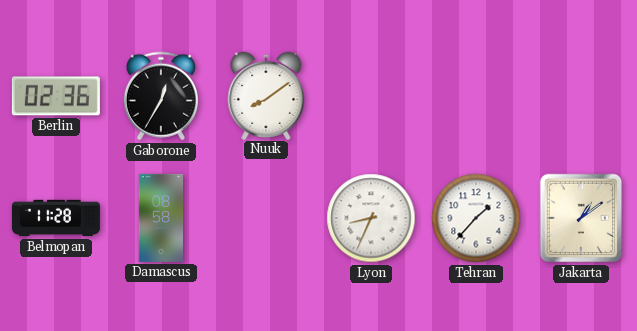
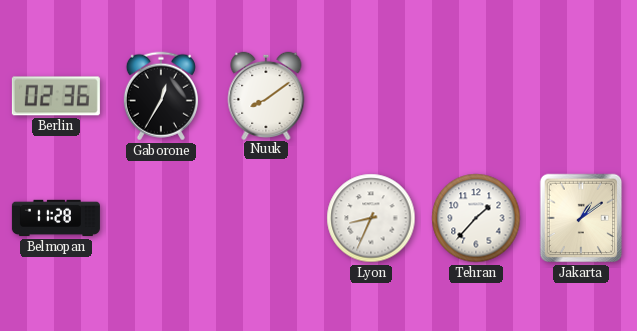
Damascus: 08:58 -> none
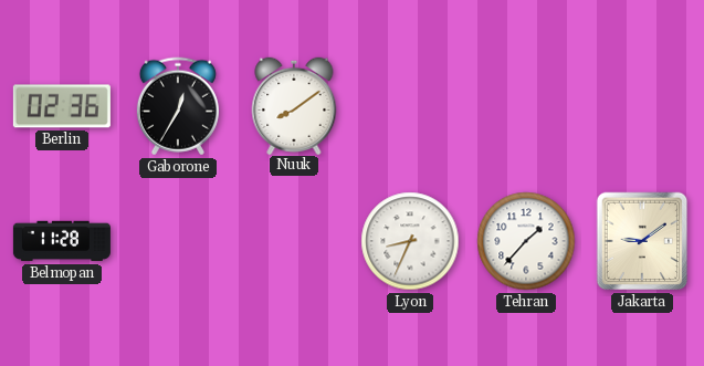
Jakarta: 1:09 -> 9:09
